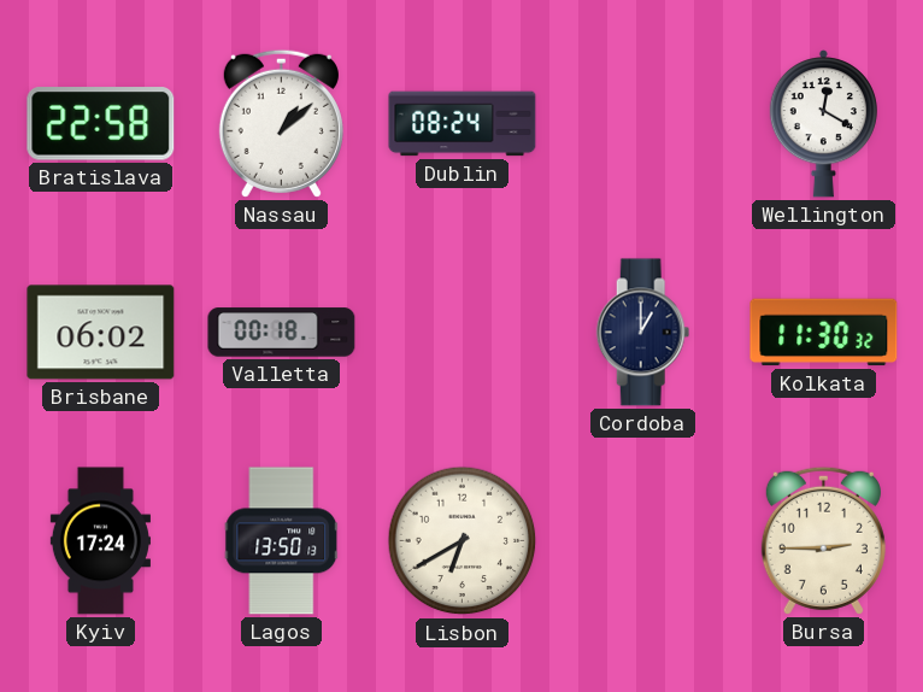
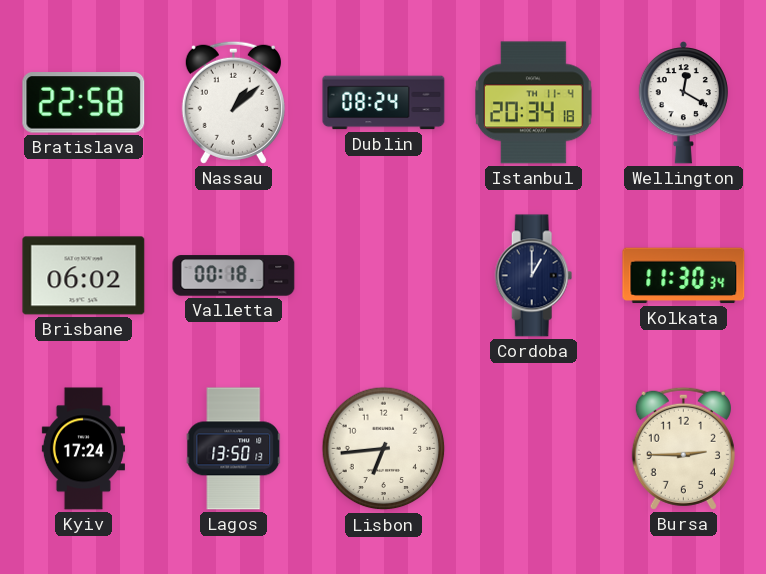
Istanbul: none -> 20:34
Kolkata: 11:30:32 -> 11:30:34
Lisbon: 6:40 -> 6:44
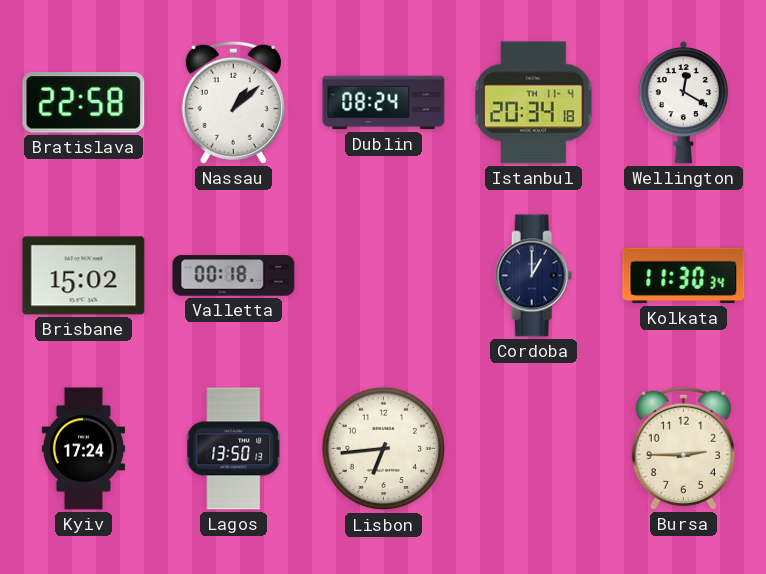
Brisbane: 06:02 -> 15:02
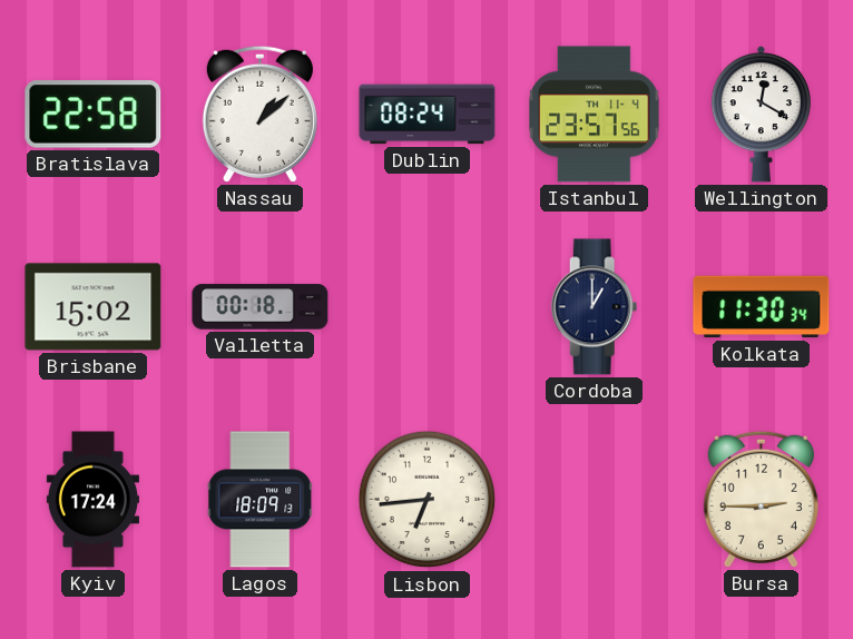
Istanbul: 20:34 -> 23:57
Lagos: 13:50 -> 18:09
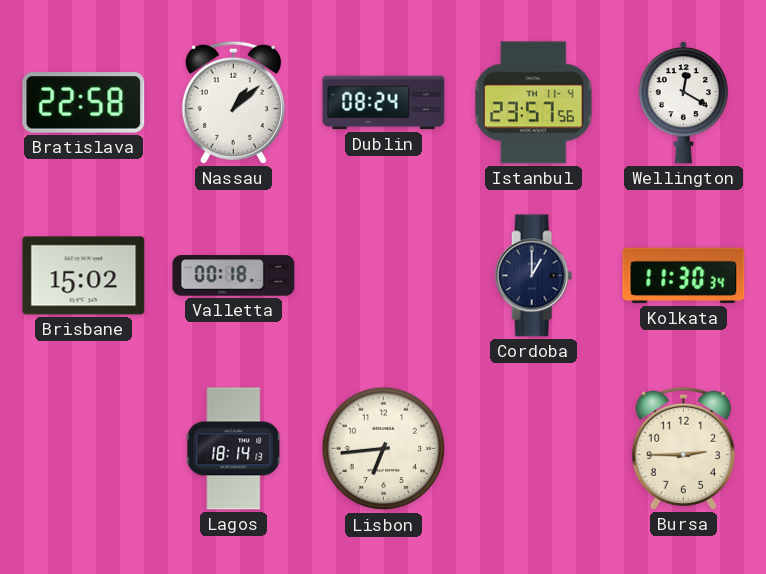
Kyiv: 17:24 -> none
Lagos: 18:09 -> 18:14
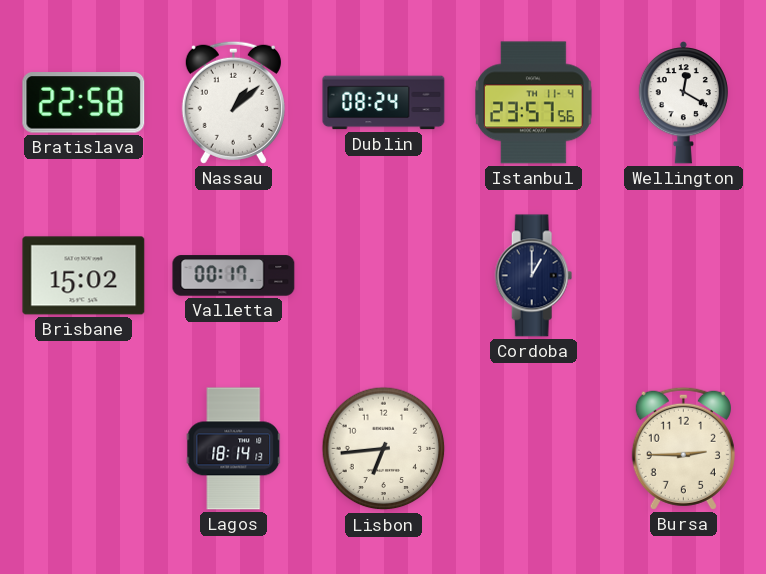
Valletta: 00:18 -> 00:17
Kolkata: 11:30 -> none
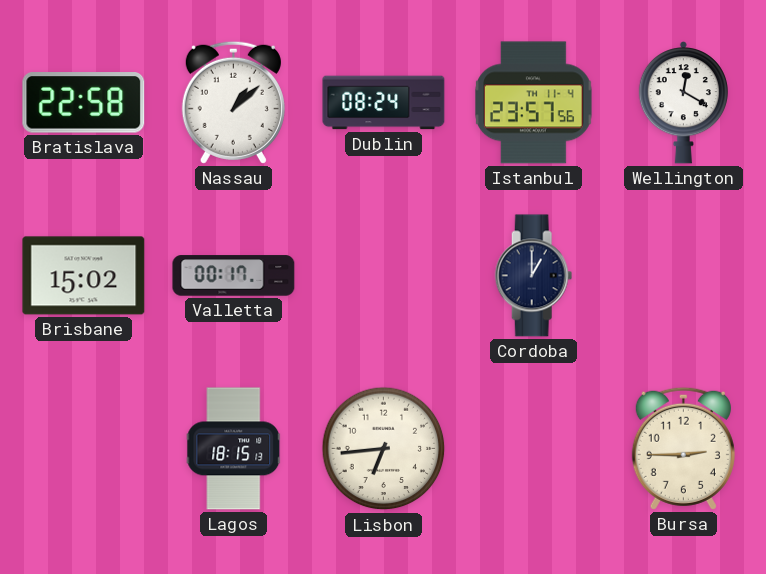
Lagos: 18:14 -> 18:15
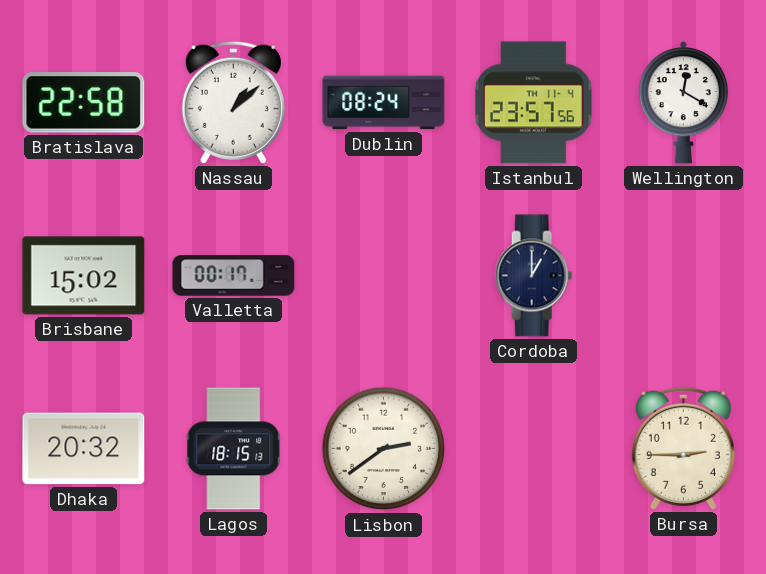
Dhaka: none -> 20:32
Lisbon: 6:44 -> 2:39
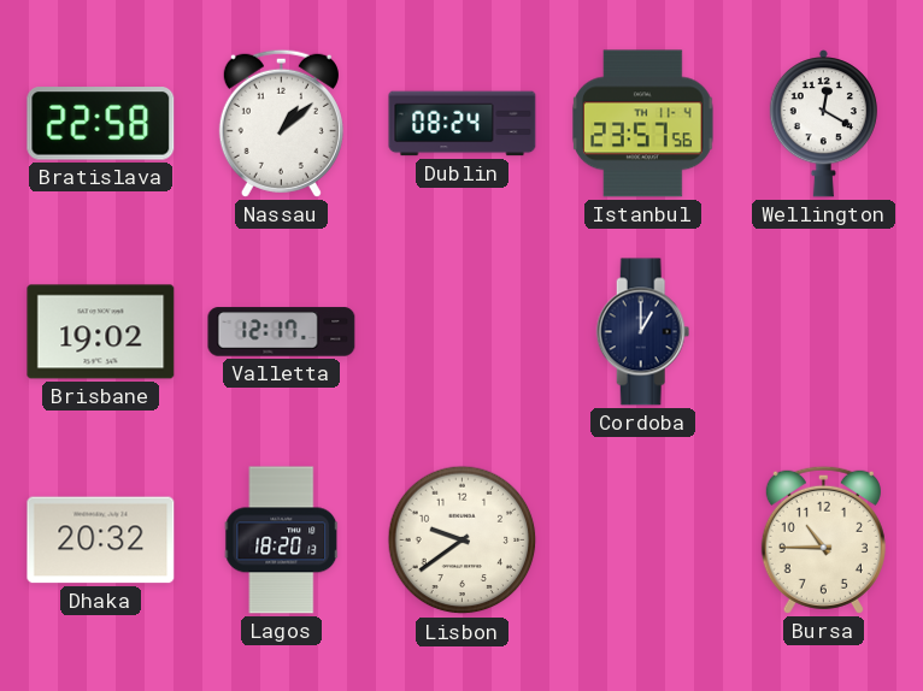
Brisbane: 15:02 -> 19:02
Valletta: 00:17 -> 12:17
Lagos: 18:15 -> 18:20
Lisbon: 2:39 -> 9:39
Bursa: 2:45 -> 10:45
